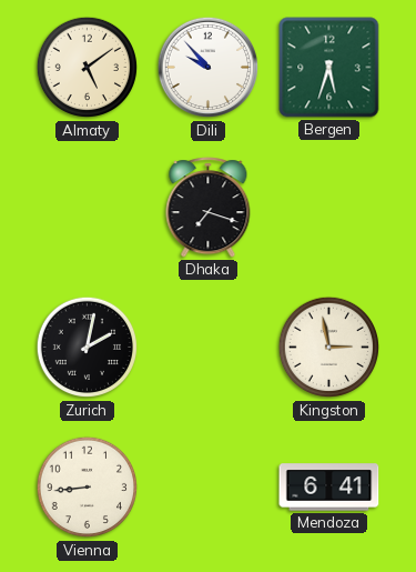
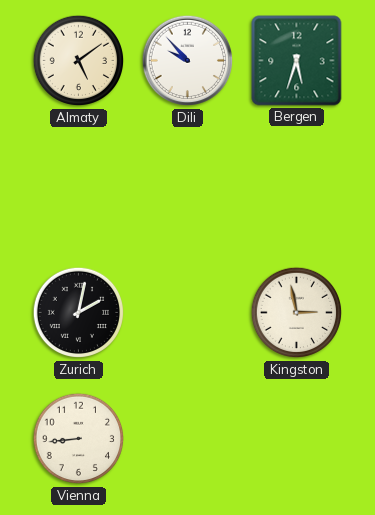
Dhaka: 7:18 -> none
Mendoza: 6:41 -> none
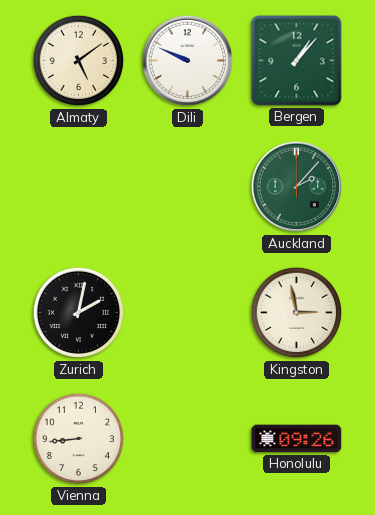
Dili: 9:53 -> 9:49
Bergen: 5:33 -> 1:07
Auckland: none -> 2:07
Honolulu: none -> 09:26
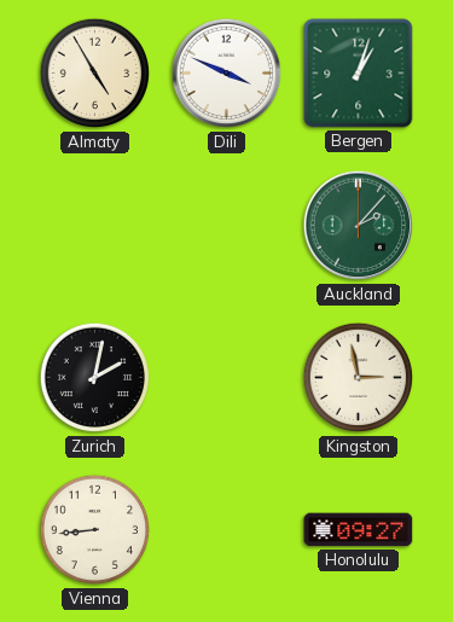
Almaty: 5:09 -> 4:55
Dili: 9:49 -> 3:49
Bergen: 1:07 -> 1:03
Honolulu: 09:26 -> 09:27
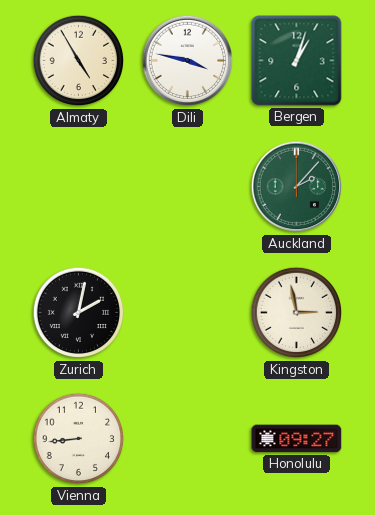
Dili: 3:49 -> 3:47
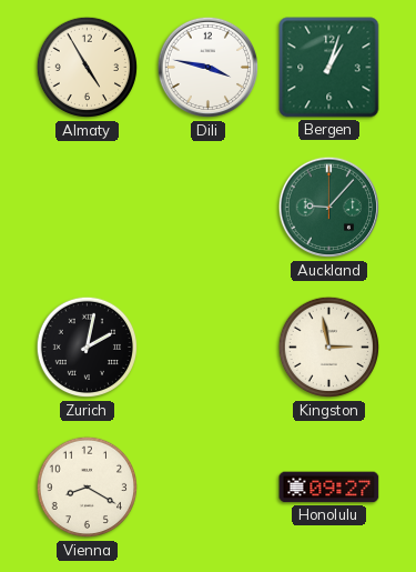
Auckland: 2:07 -> 9:07
Vienna: 8:44 -> 8:20
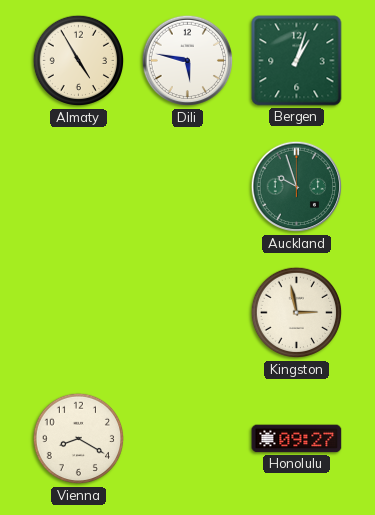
Dili: 3:47 -> 5:47
Auckland: 9:07 -> 9:57
Zurich: 2:02 -> none
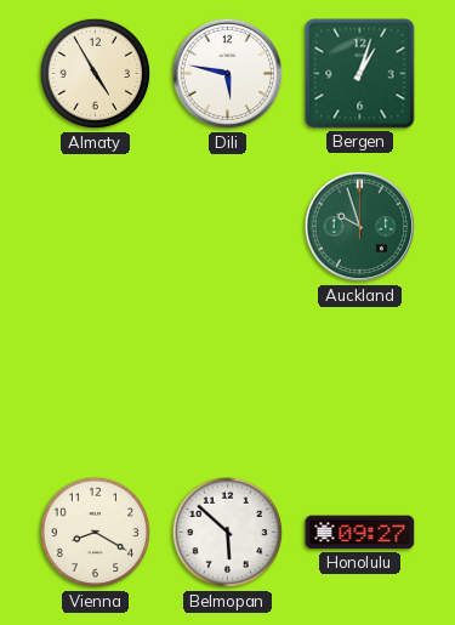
Kingston: 2:58 -> none
Belmopan: none -> 5:52
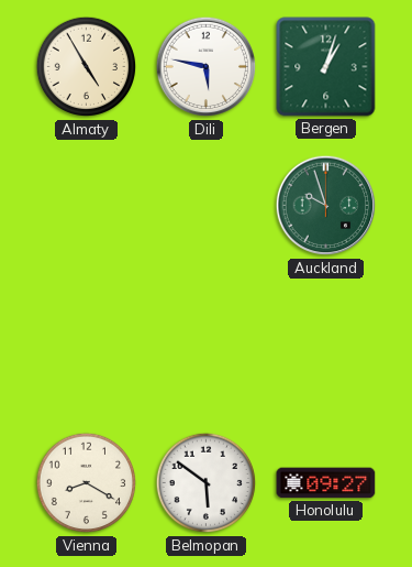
Belmopan: 5:52 -> 5:51
